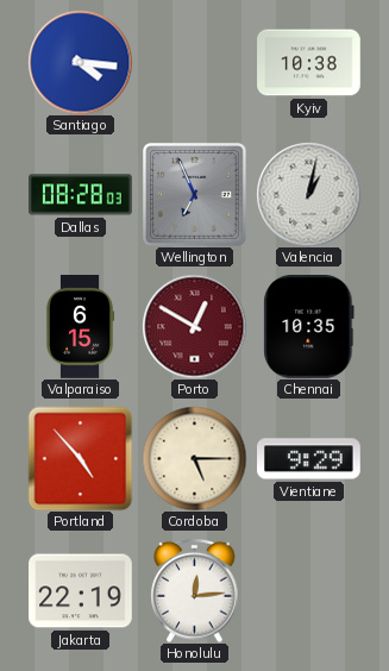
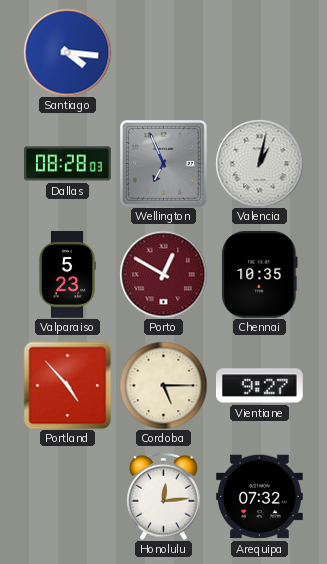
Kyiv: 10:38 -> none
Valparaiso: 6:15 -> 5:23
Vientiane: 9:29 -> 9:27
Jakarta: 22:19 -> none
Arequipa: none -> 07:32
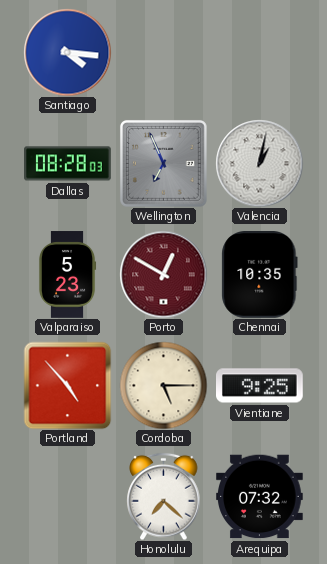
Vientiane: 9:27 -> 9:25
Honolulu: 12:14 -> 7:22
